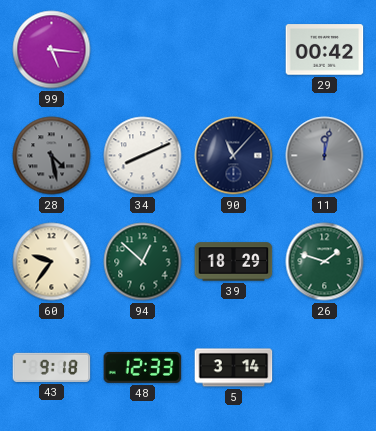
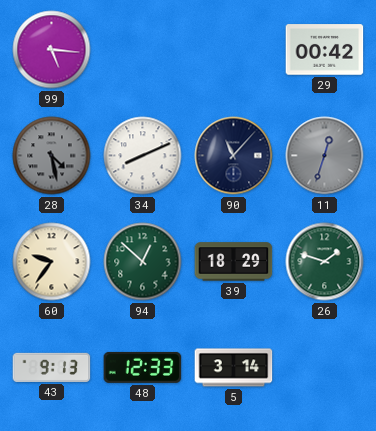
11: 12:02 -> 12:33
43: 9:18 -> 9:13
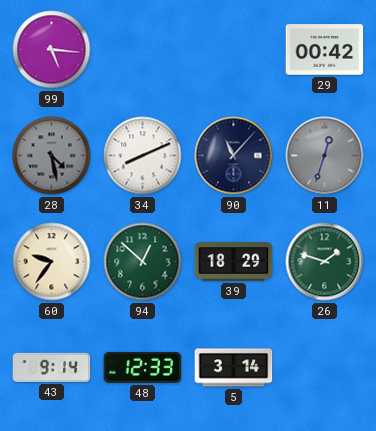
43: 9:13 -> 9:14
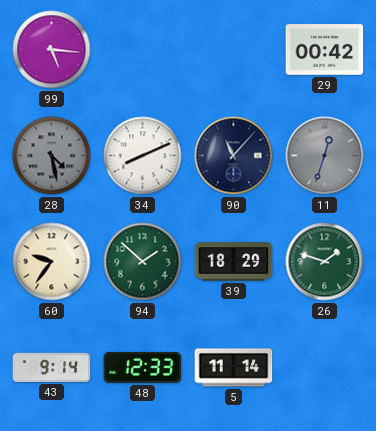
94: 12:52 -> 1:52
5: 3:14 -> 11:14
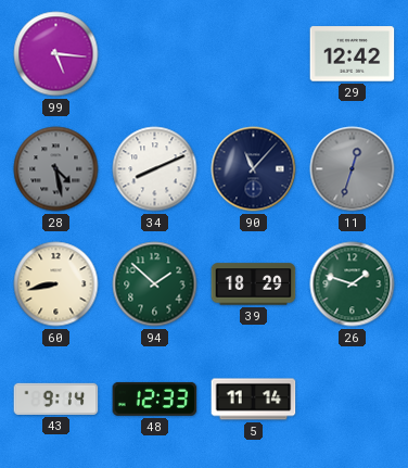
29: 00:42 -> 12:42
60: 9:36 -> 8:43
